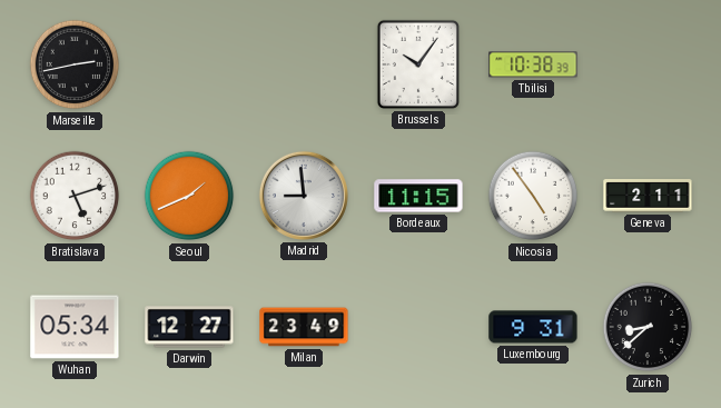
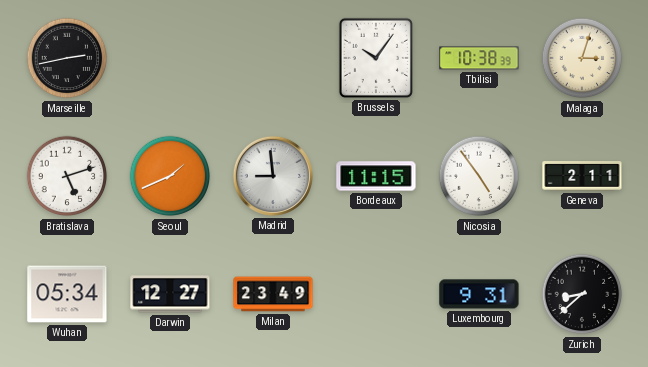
Malaga: none -> 3:03
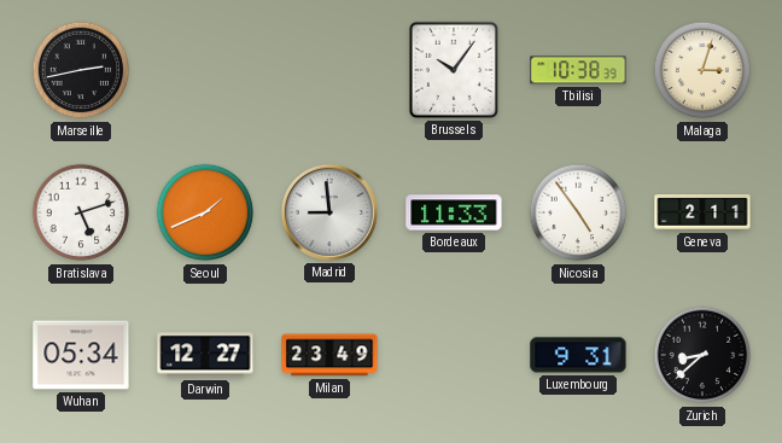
Bordeaux: 11:15 -> 11:33
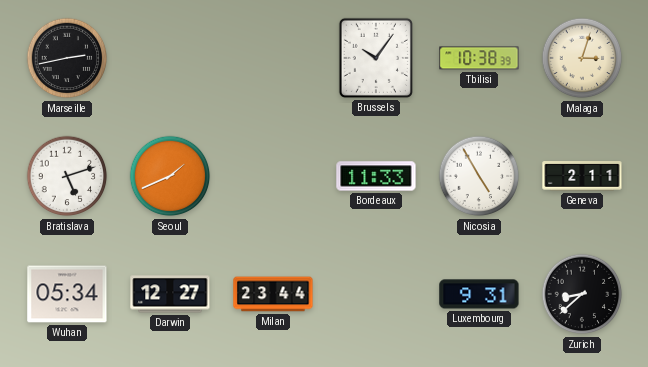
Madrid: 8:59 -> none
Nicosia: 4:54 -> 4:55
Milan: 23:49 -> 23:44
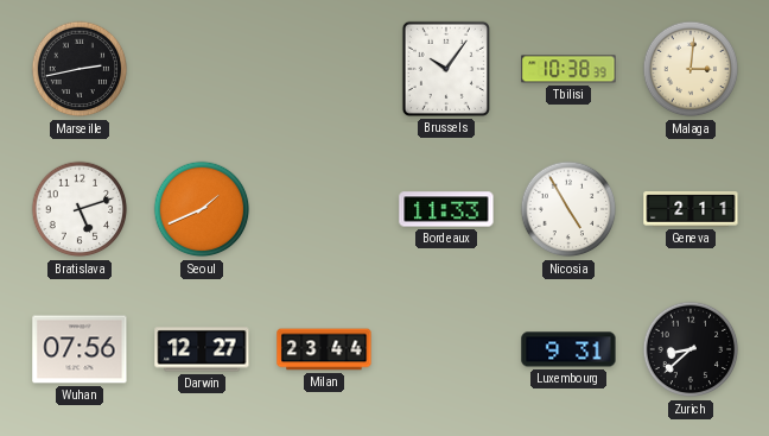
Malaga: 3:03 -> 3:01
Wuhan: 05:34 -> 07:56
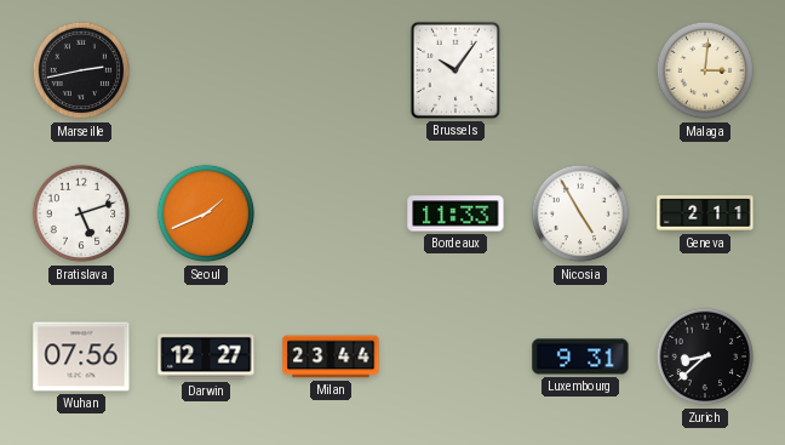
Tbilisi: 10:38 -> none
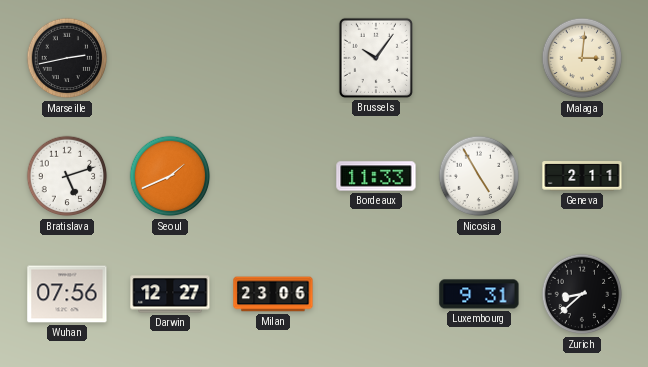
Milan: 23:44 -> 23:06
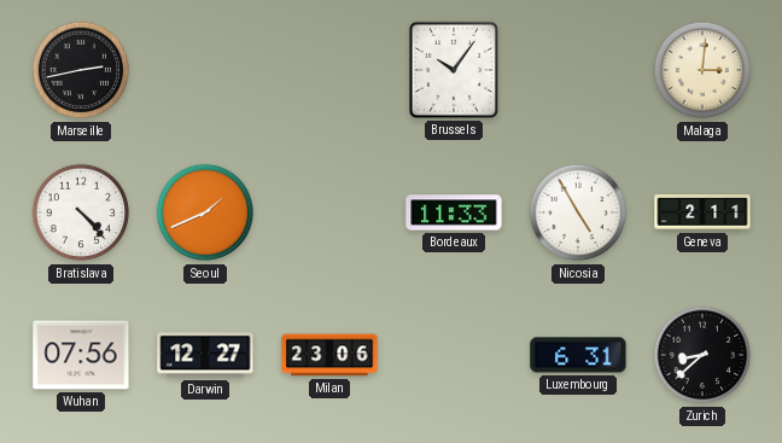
Bratislava: 5:12 -> 4:23
Luxembourg: 9:31 -> 6:31
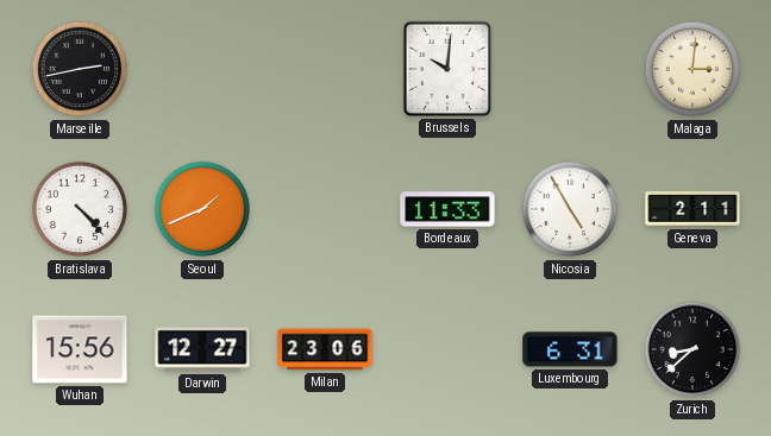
Brussels: 10:06 -> 10:01
Wuhan: 07:56 -> 15:56
